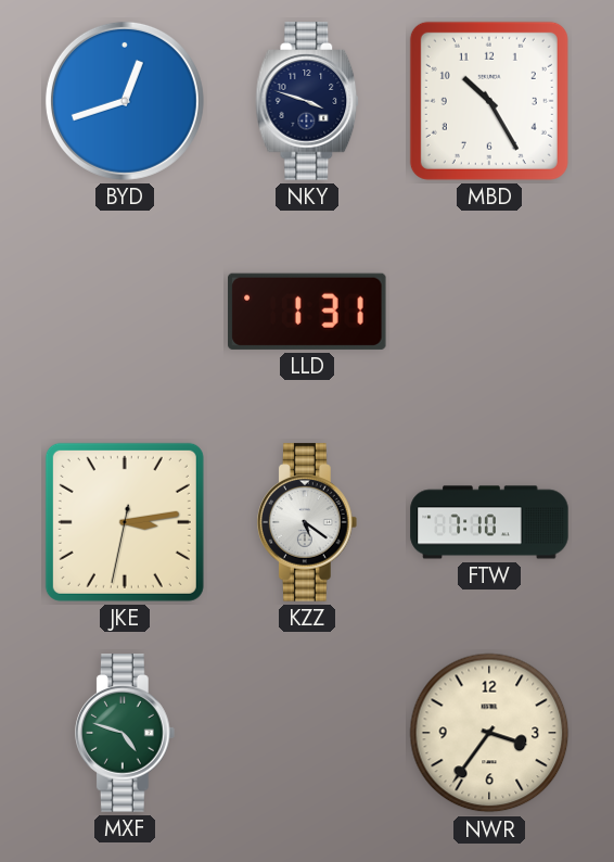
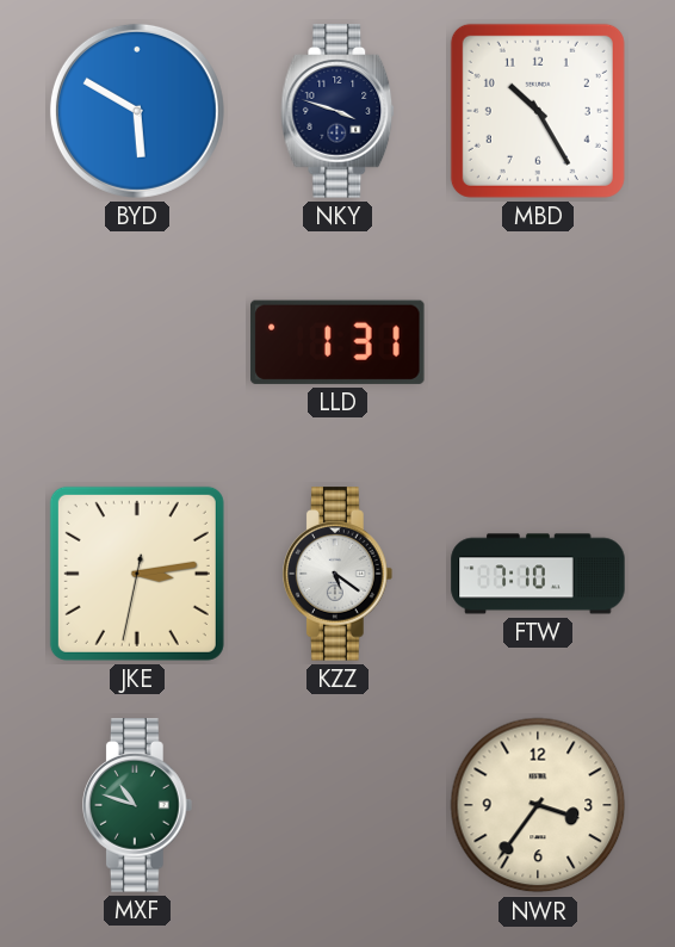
BYD: 12:42 -> 5:50
MXF: 4:48 -> 10:48
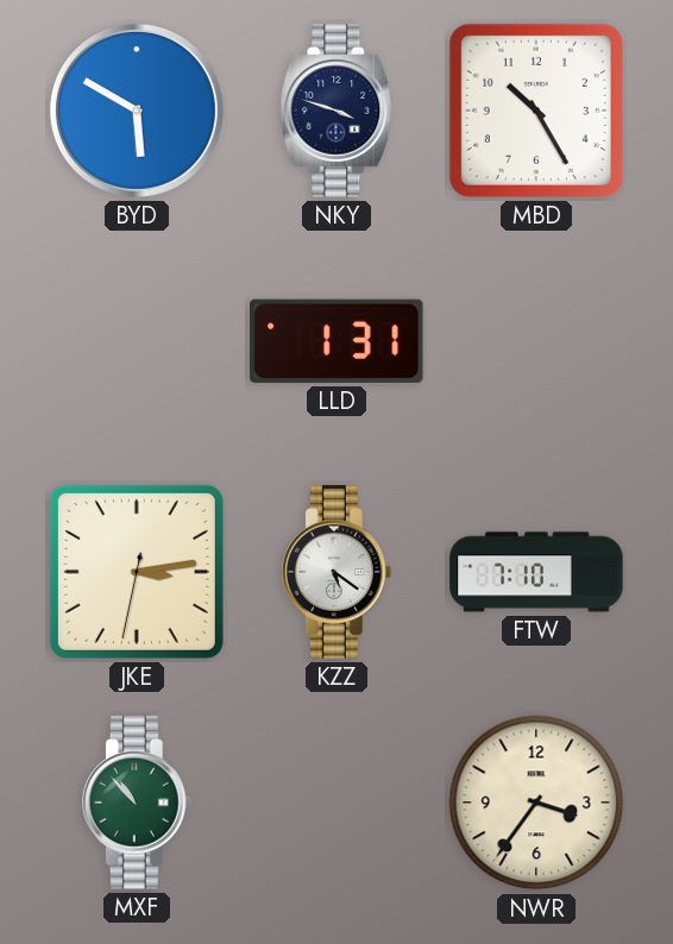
MXF: 10:48 -> 10:53
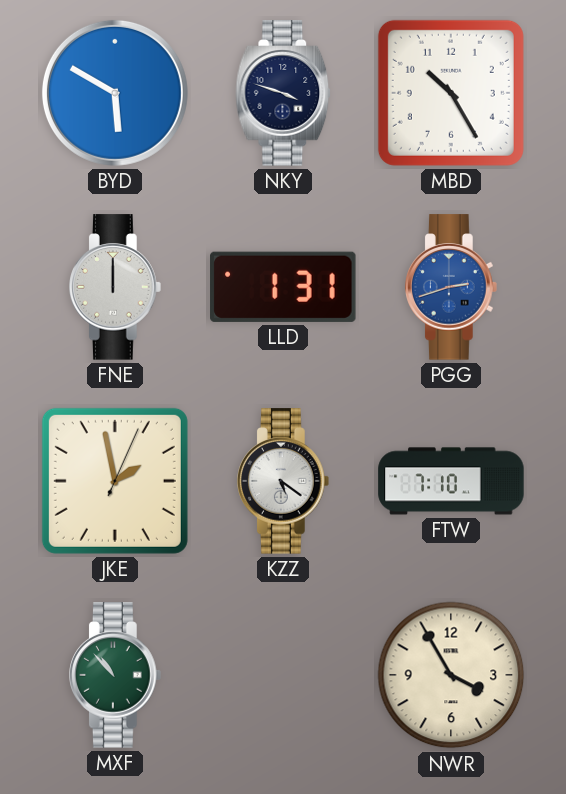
FNE: none -> 12:00
PGG: none -> 2:42
JKE: 3:13 -> 1:58
NWR: 3:36 -> 3:55
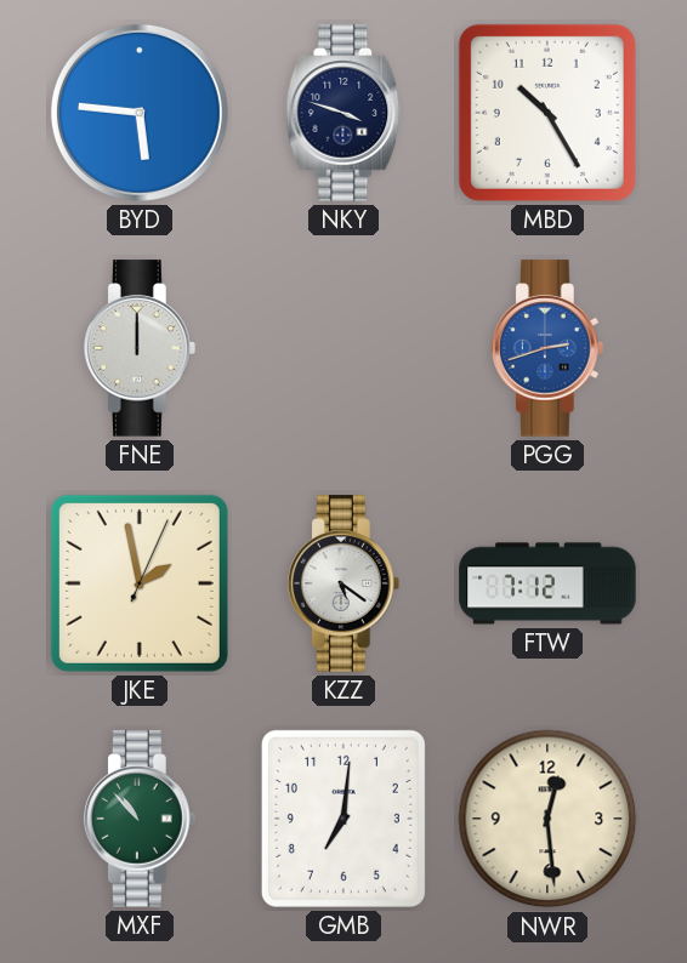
BYD: 5:50 -> 5:46
LLD: 1:31 -> none
FTW: 7:10 -> 7:12
GMB: none -> 7:01
NWR: 3:55 -> 12:29
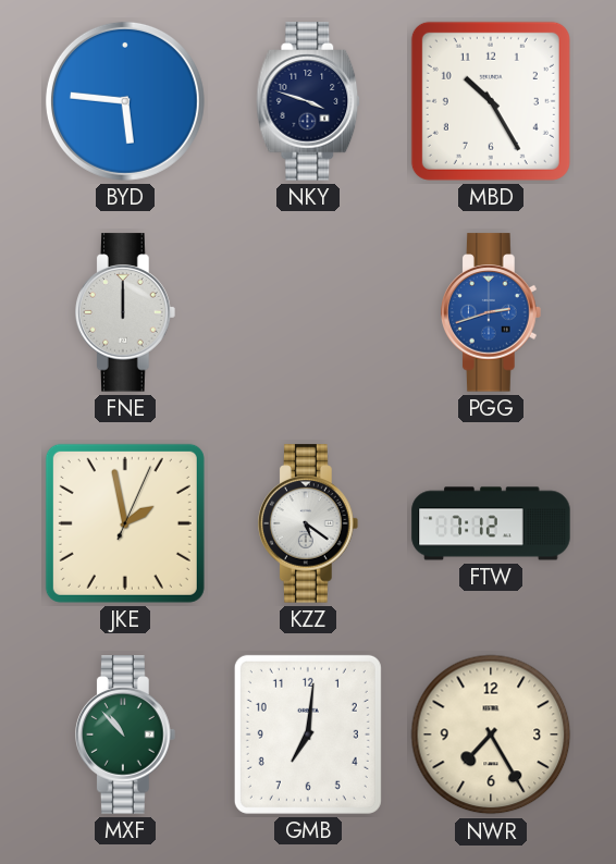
NWR: 12:29 -> 7:25
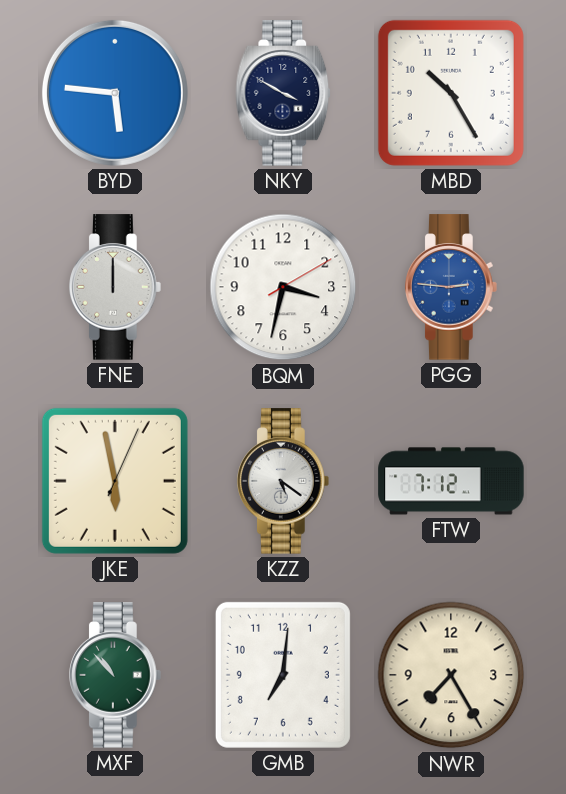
NKY: 3:48 -> 3:50
BQM: none -> 3:32
PGG: 2:42 -> 2:46
JKE: 1:58 -> 5:58
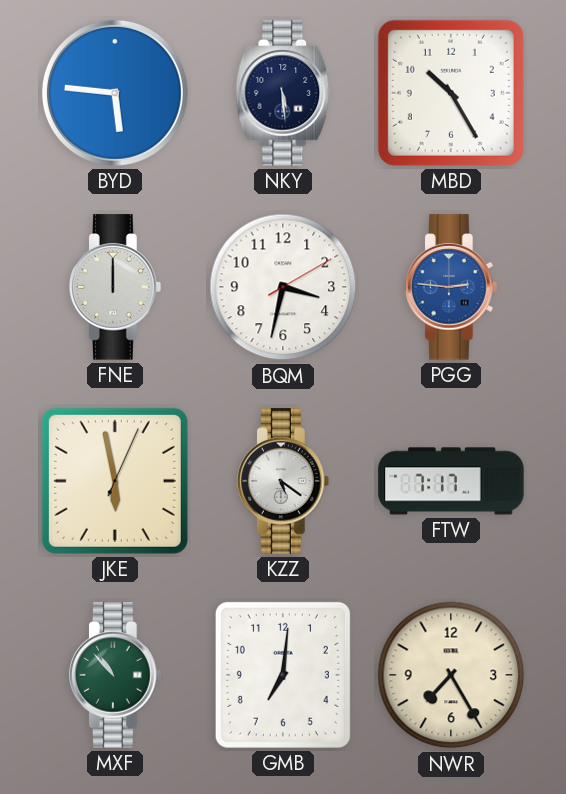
NKY: 3:50 -> 5:29
FTW: 7:12 -> 7:17
